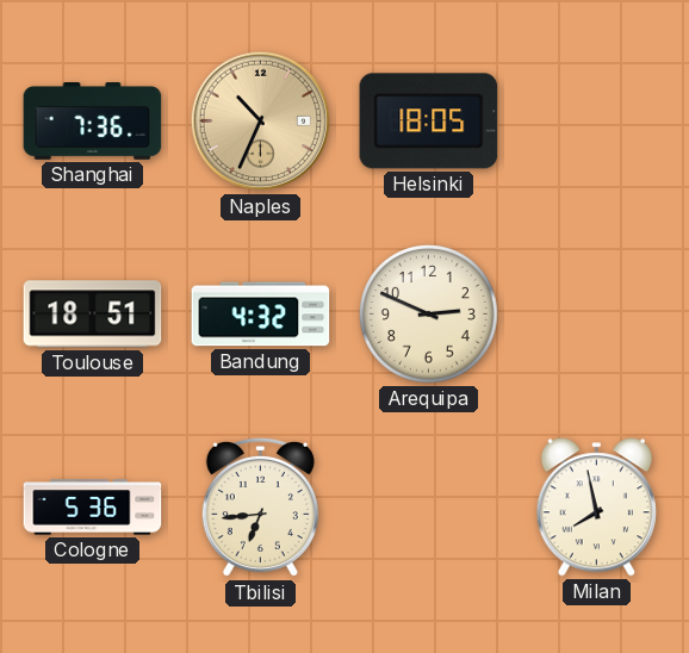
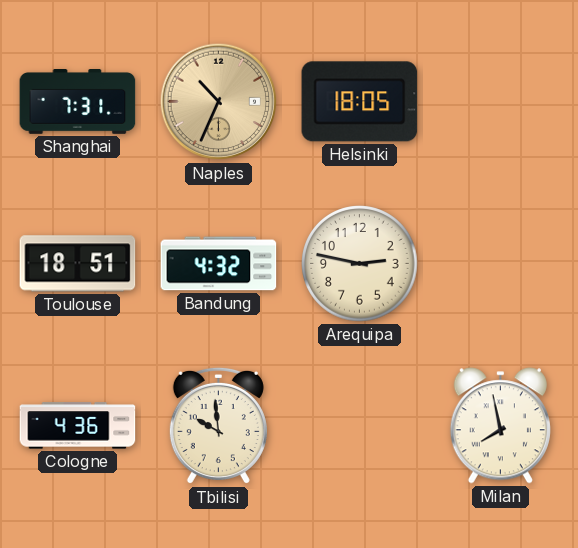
Shanghai: 7:36 -> 7:31
Arequipa: 2:49 -> 2:47
Cologne: 5:36 -> 4:36
Tbilisi: 6:44 -> 9:59
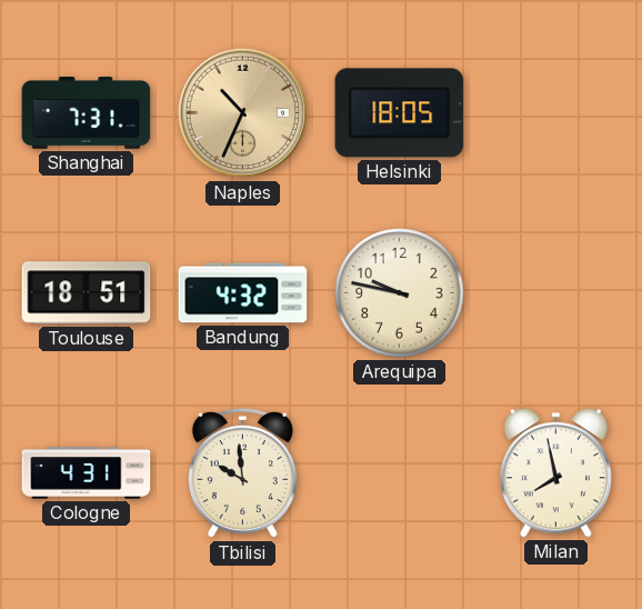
Arequipa: 2:47 -> 9:47
Cologne: 4:36 -> 4:31
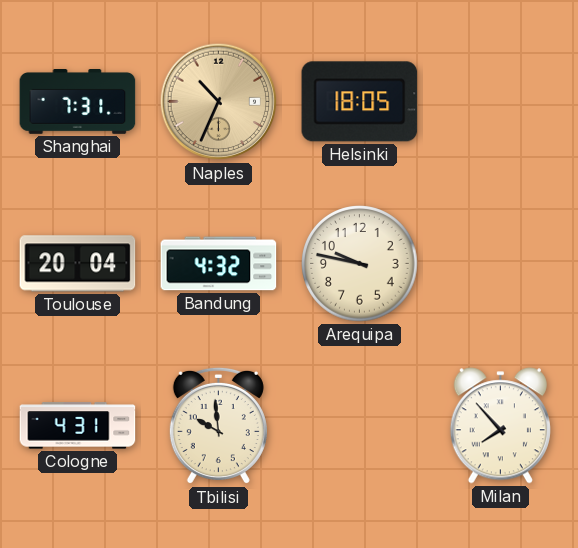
Toulouse: 18:51 -> 20:04
Milan: 7:58 -> 7:53
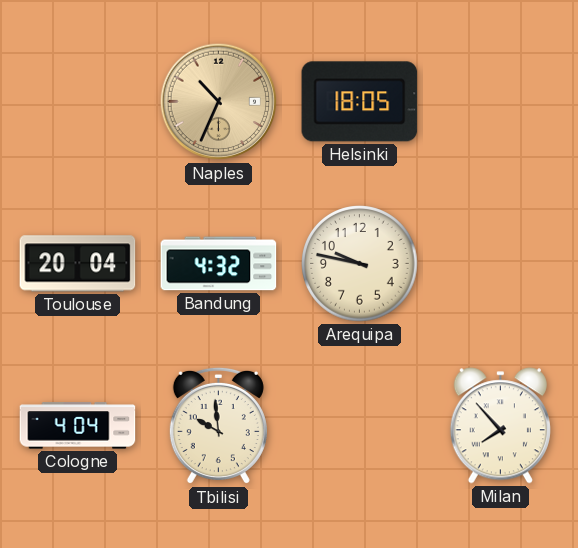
Shanghai: 7:31 -> none
Cologne: 4:31 -> 4:04
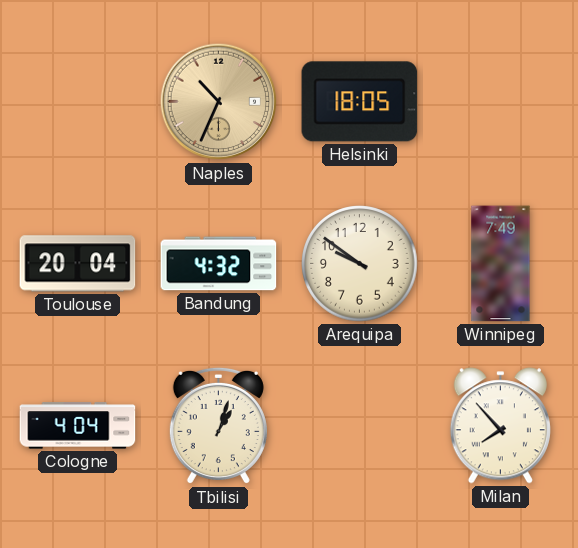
Arequipa: 9:47 -> 9:51
Winnipeg: none -> 7:49
Tbilisi: 9:59 -> 1:03
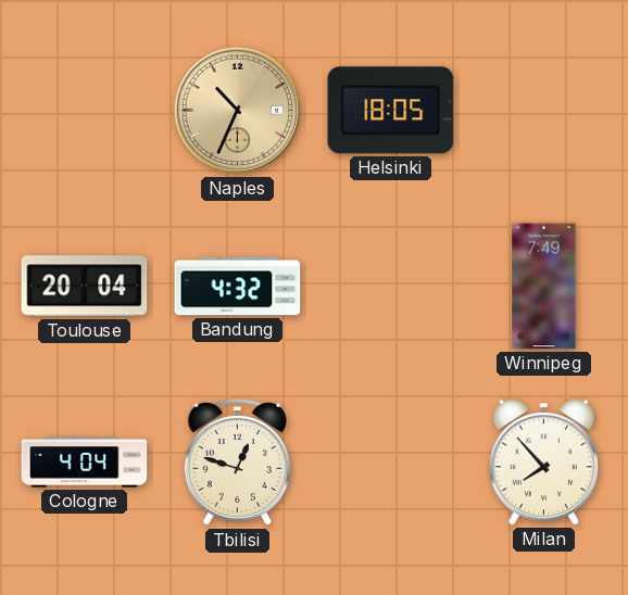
Arequipa: 9:51 -> none
Tbilisi: 1:03 -> 12:48
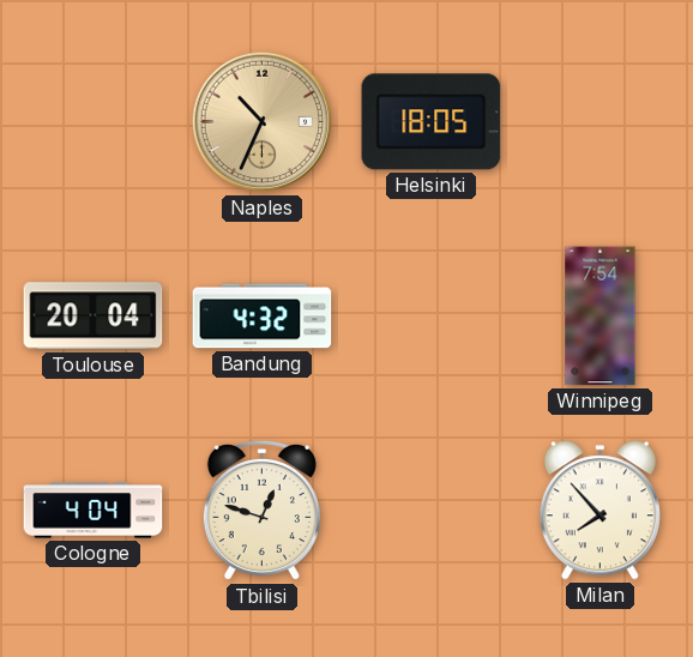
Winnipeg: 7:49 -> 7:54
